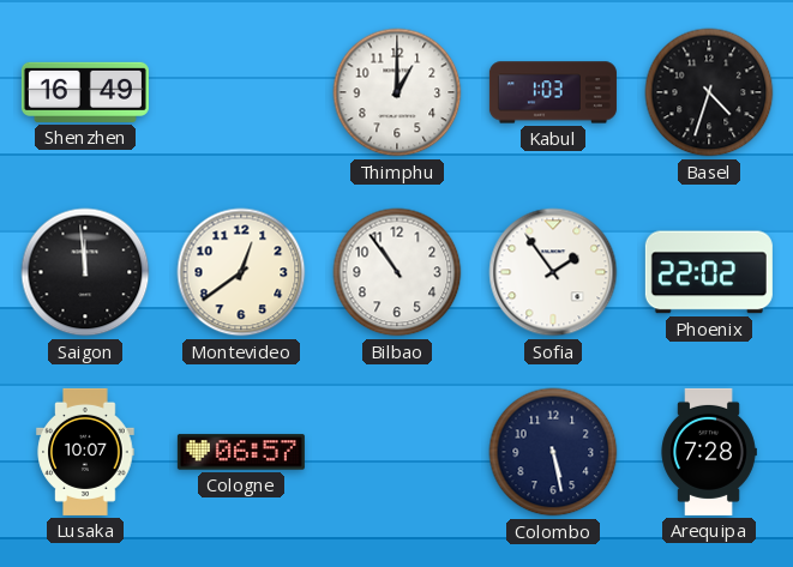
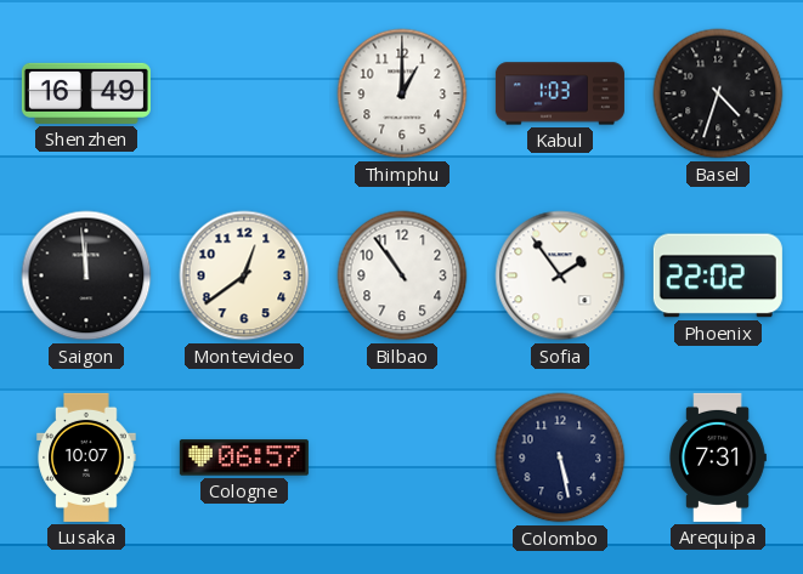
Arequipa: 7:28 -> 7:31
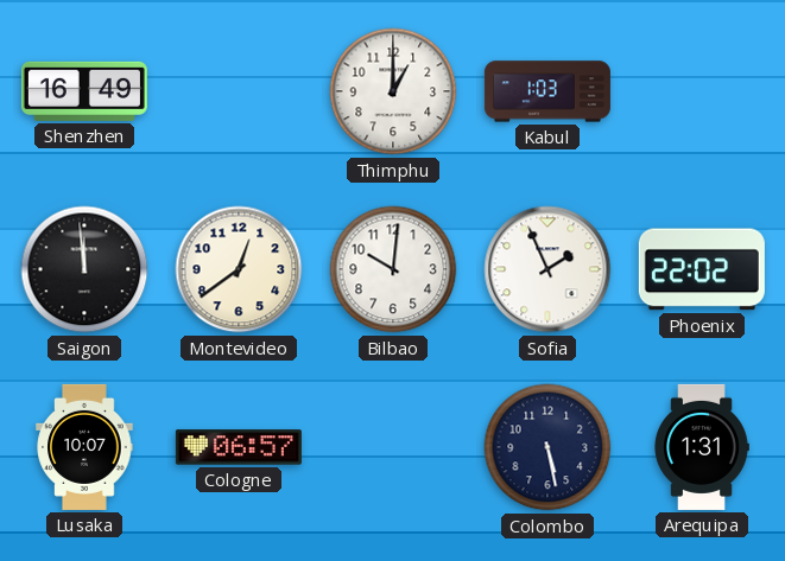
Basel: 4:33 -> none
Bilbao: 10:54 -> 10:01
Sofia: 1:54 -> 1:56
Arequipa: 7:31 -> 1:31
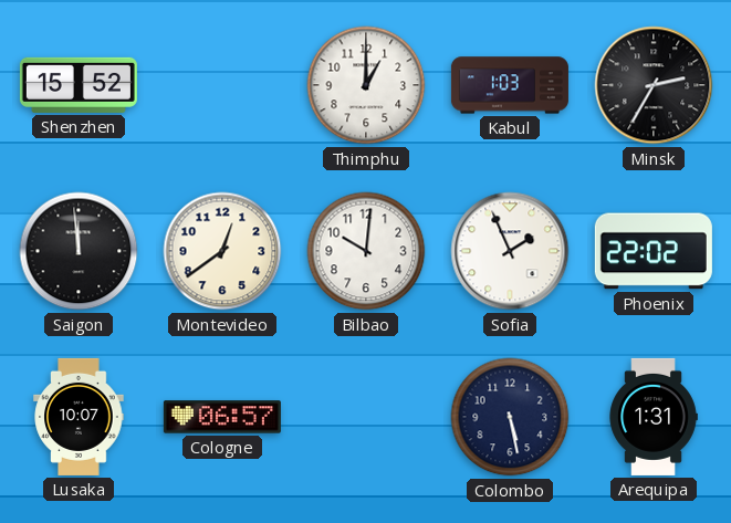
Shenzhen: 16:49 -> 15:52
Minsk: none -> 2:35
